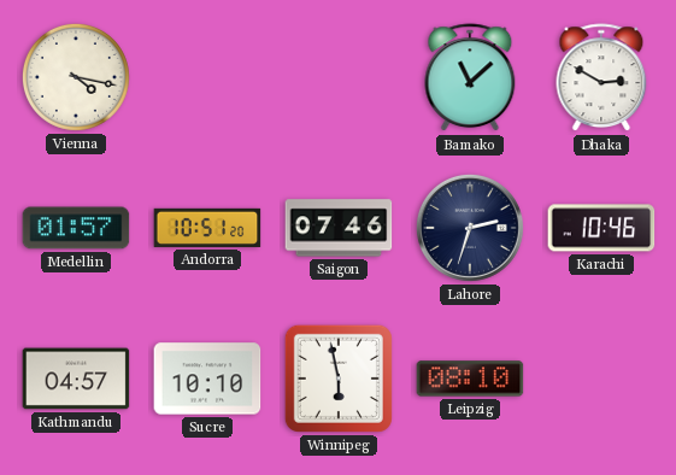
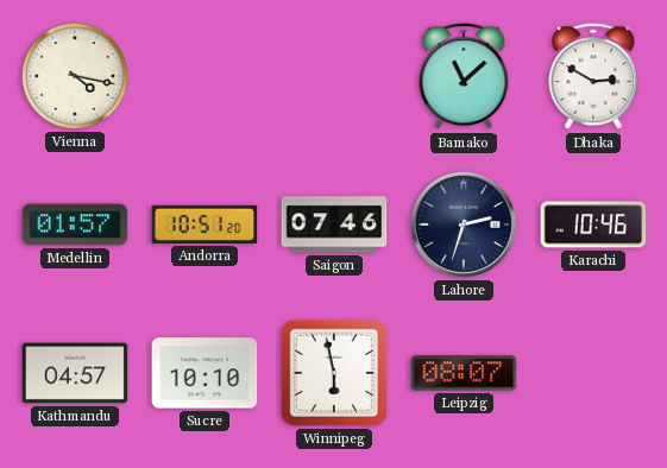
Leipzig: 08:10 -> 08:07
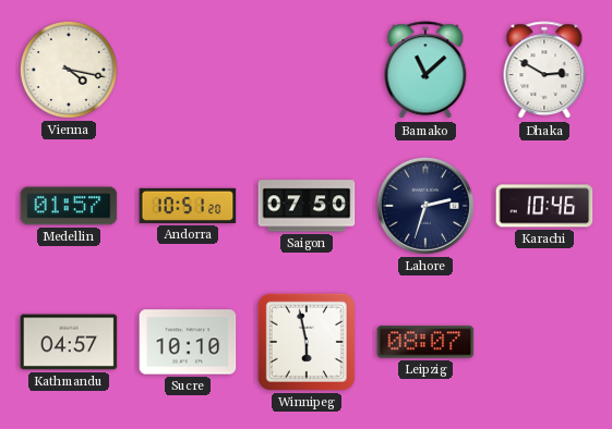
Saigon: 07:46 -> 07:50
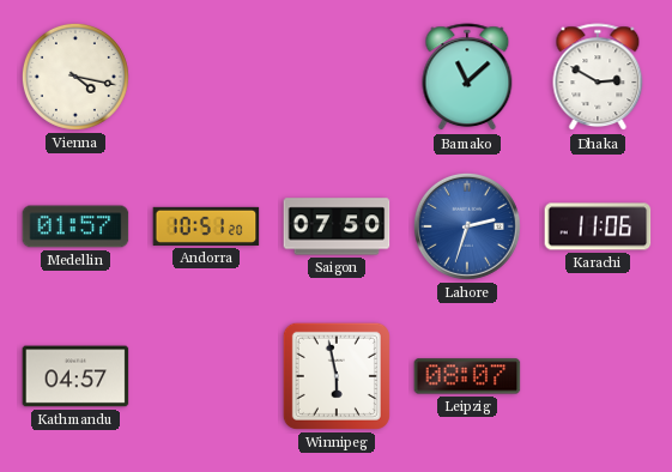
Lahore dial: navy -> blue
Karachi: 10:46 -> 11:06
Sucre: 10:10 -> none
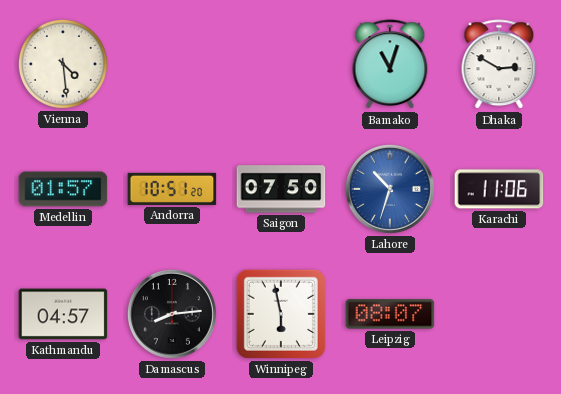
Vienna: 4:17 -> 4:29
Bamako: 11:08 -> 11:03
Lahore: 2:33 -> 10:33
Damascus: none -> 8:14
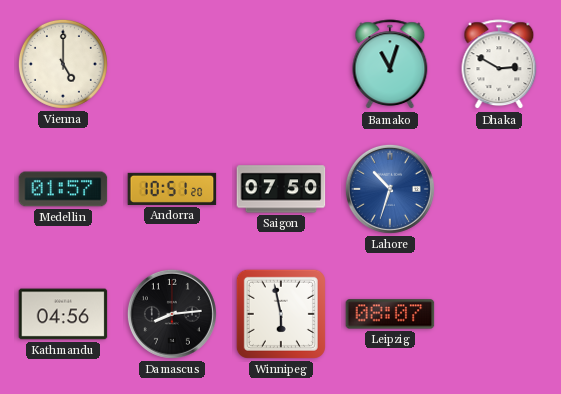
Vienna: 4:29 -> 5:00
Karachi: 11:06 -> none
Kathmandu: 04:57 -> 04:56
